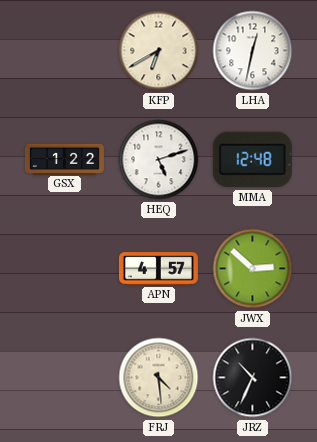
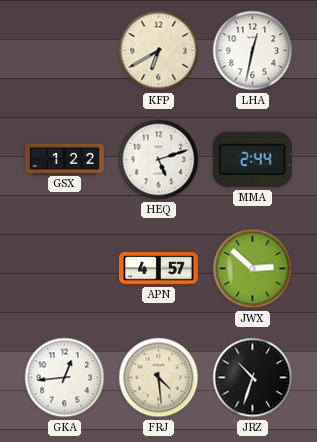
MMA: 12:48 -> 2:44
GKA: none -> 12:44
JRZ: 10:34 -> 10:33
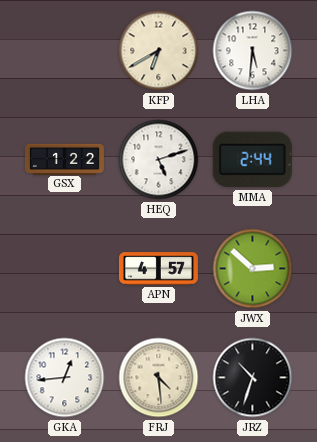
LHA: 12:32 -> 5:31
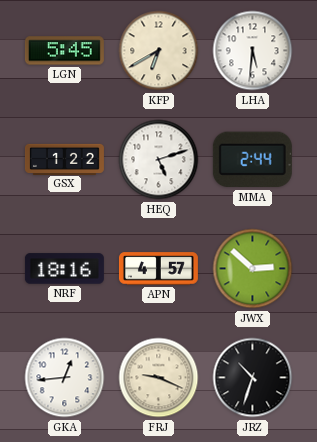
LGN: none -> 5:45
NRF: none -> 18:16
FRJ: 4:29 -> 9:19
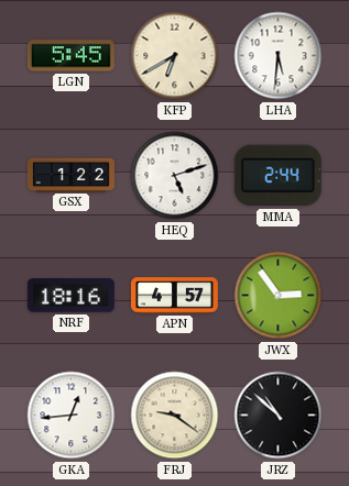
JWX: 2:52 -> 2:54
FRJ: 9:19 -> 9:21
JRZ: 10:33 -> 10:52
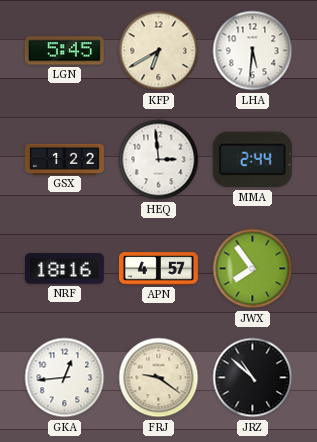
HEQ: 5:12 -> 2:59
JWX: 2:54 -> 7:54
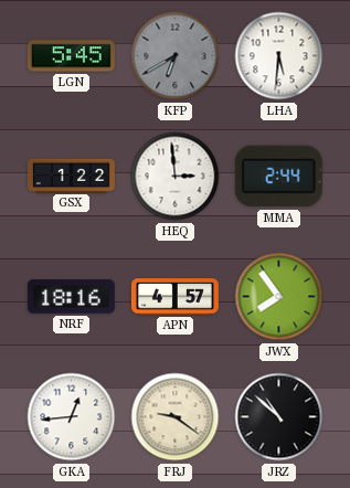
KFP dial: cream -> grey
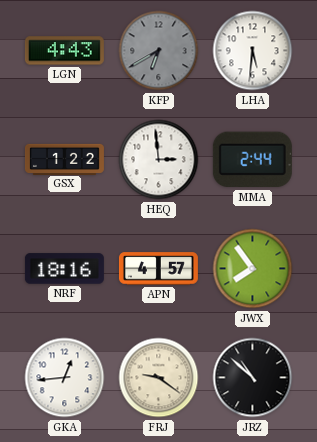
LGN: 5:45 -> 4:43
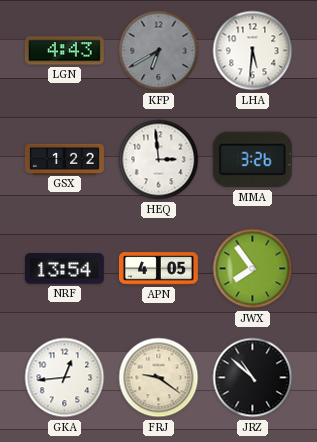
MMA: 2:44 -> 3:26
NRF: 18:16 -> 13:54
APN: 4:57 -> 4:05
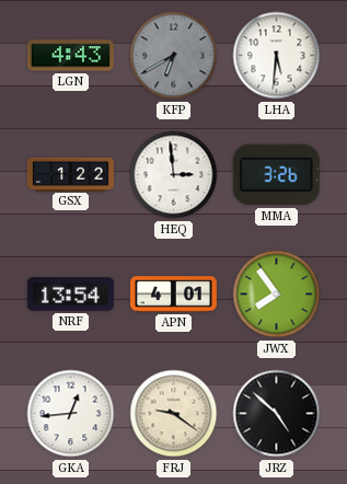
APN: 4:05 -> 4:01
JRZ: 10:52 -> 4:52
